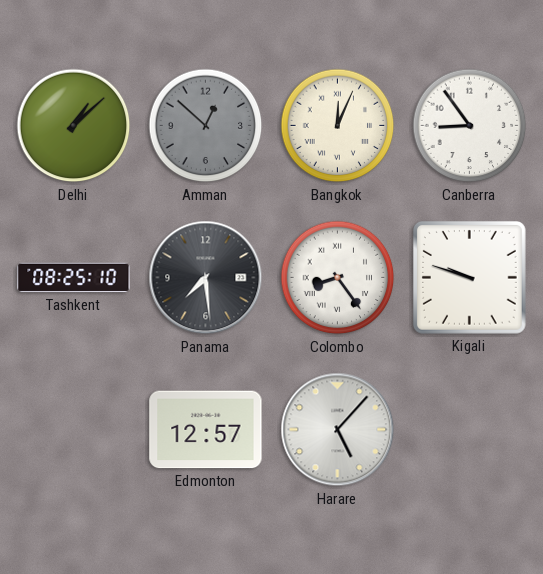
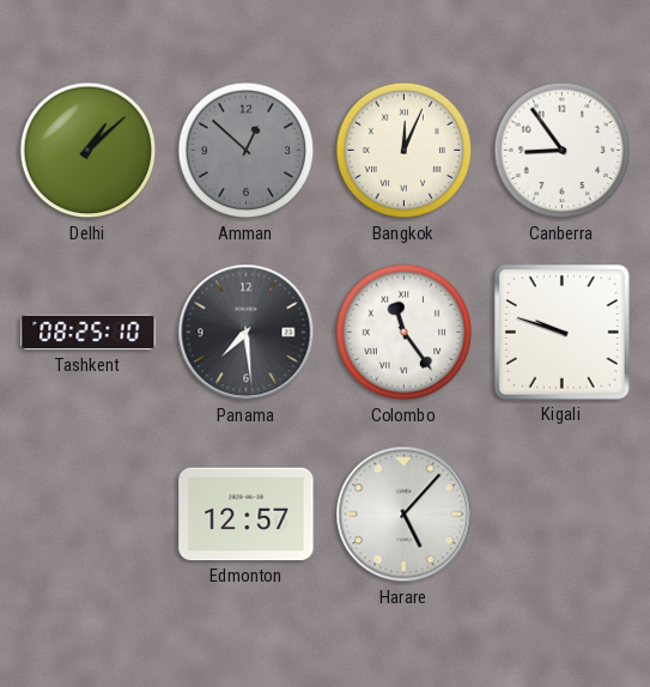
Colombo: 8:24 -> 11:24
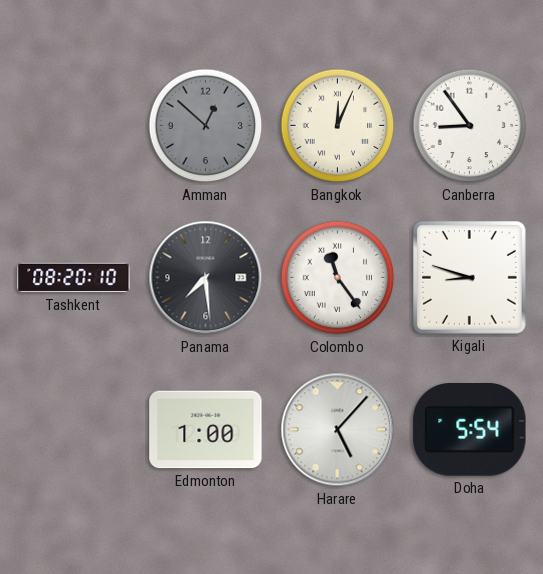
Delhi: 1:08 -> none
Tashkent: 08:25 -> 08:20
Kigali: 9:48 -> 8:48
Edmonton: 12:57 -> 1:00
Doha: none -> 5:54
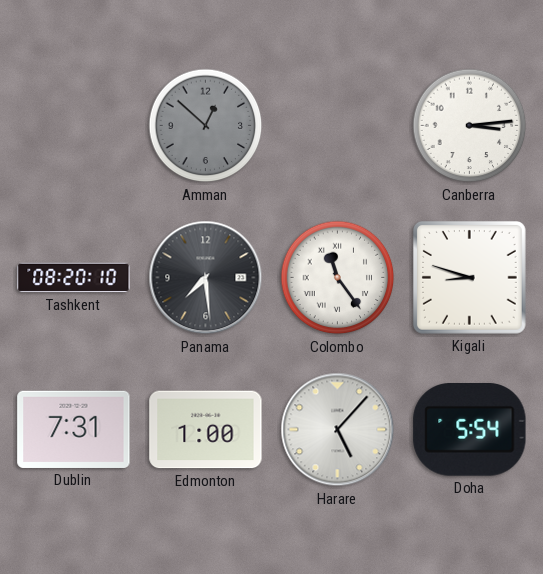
Bangkok: 12:04 -> none
Canberra: 8:54 -> 3:14
Dublin: none -> 7:31
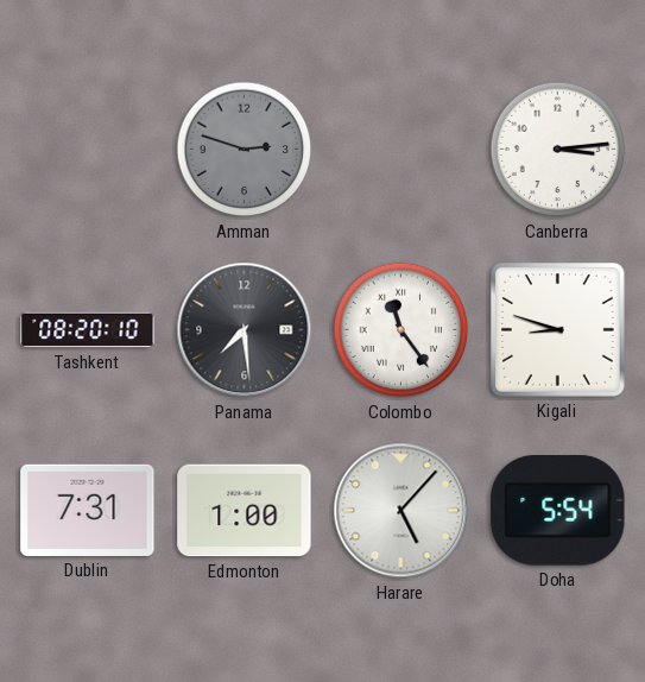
Amman: 12:52 -> 2:48
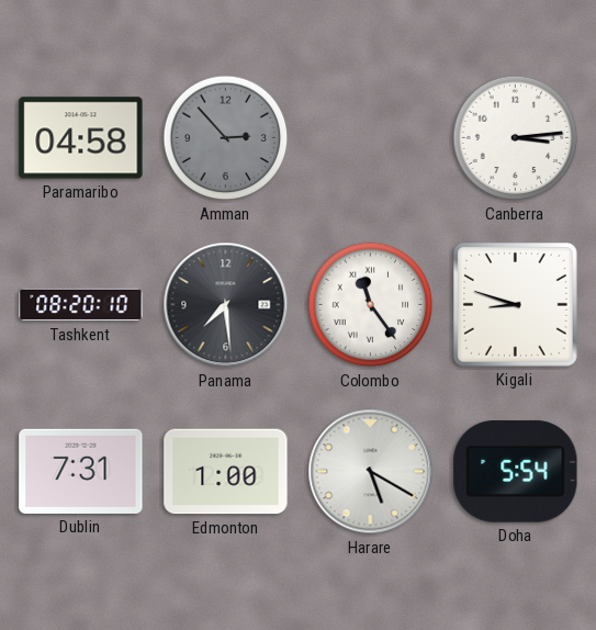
Paramaribo: none -> 04:58
Amman: 2:48 -> 2:53
Harare: 5:07 -> 5:20
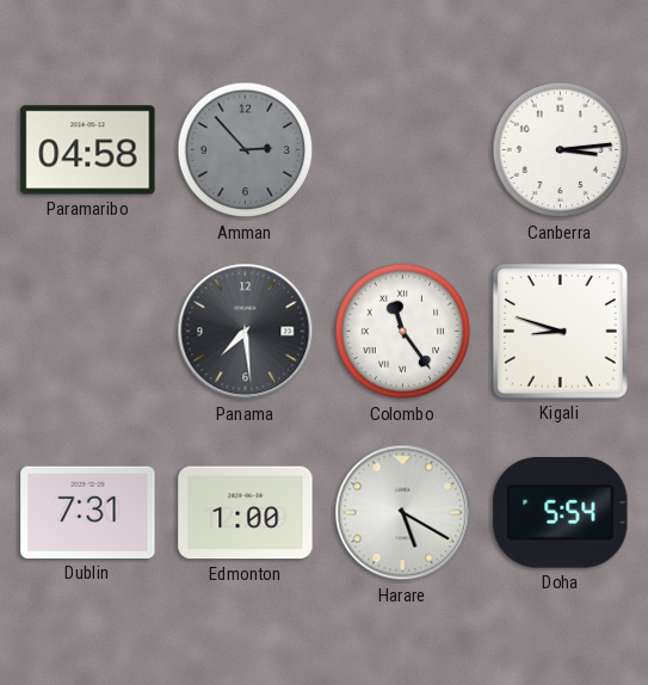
Tashkent: 08:20 -> none
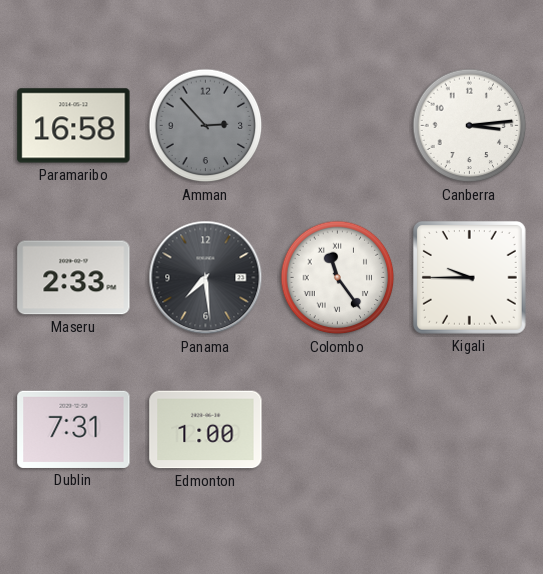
Paramaribo: 04:58 -> 16:58
Maseru: none -> 2:33
Kigali: 8:48 -> 9:45
Harare: 5:20 -> none
Doha: 5:54 -> none
